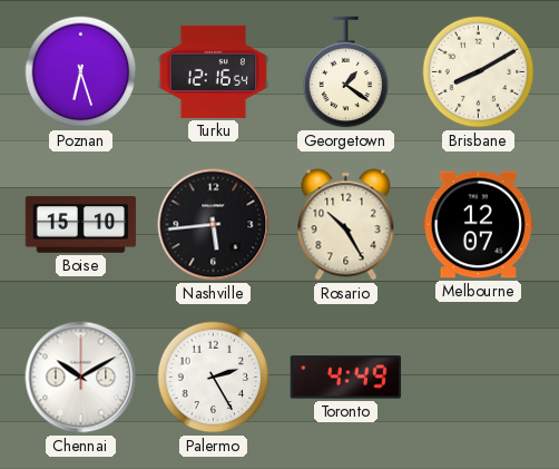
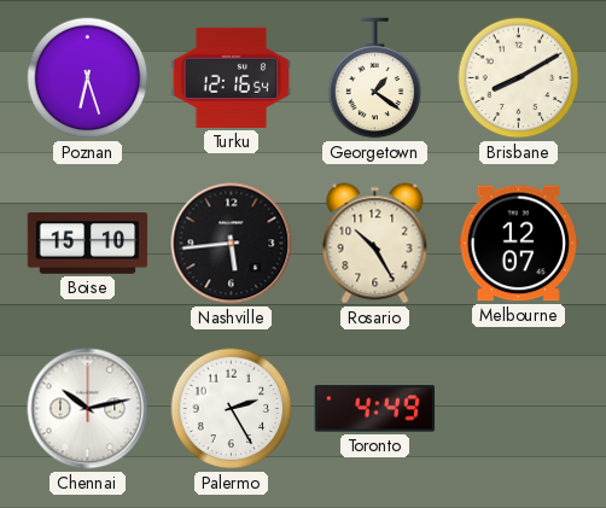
Chennai: 10:10 -> 10:13
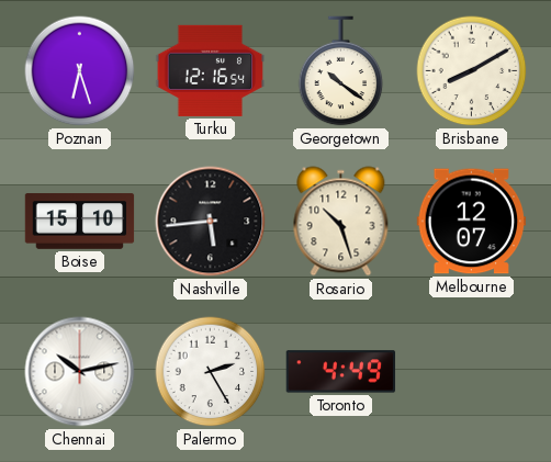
Georgetown: 1:21 -> 10:21
Rosario: 10:25 -> 10:27
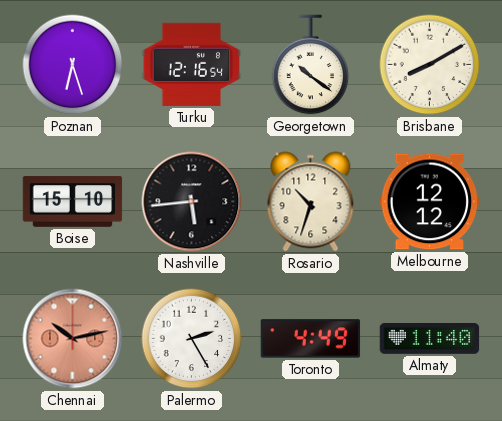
Rosario: 10:27 -> 10:33
Melbourne: 12:07 -> 12:12
Chennai dial: white -> salmon
Almaty: none -> 11:40
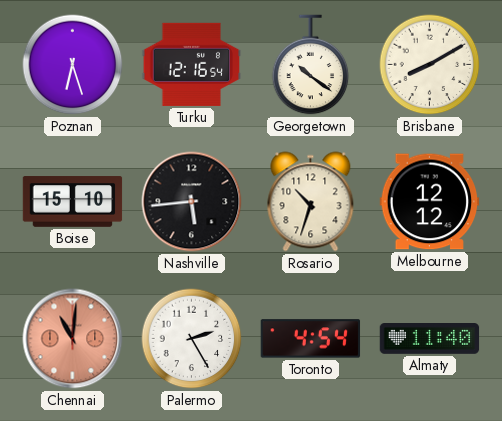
Chennai: 10:13 -> 11:01
Toronto: 4:49 -> 4:54
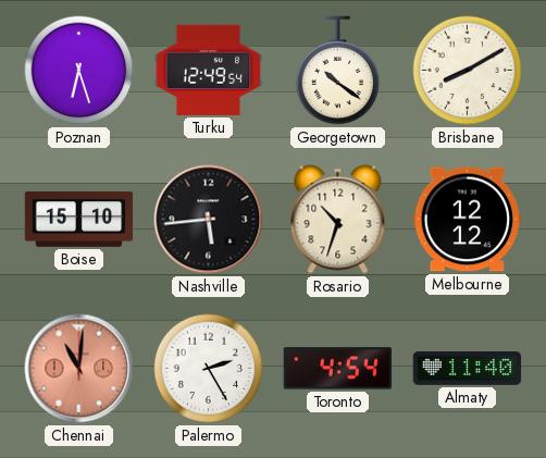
Turku: 12:16 -> 12:49
